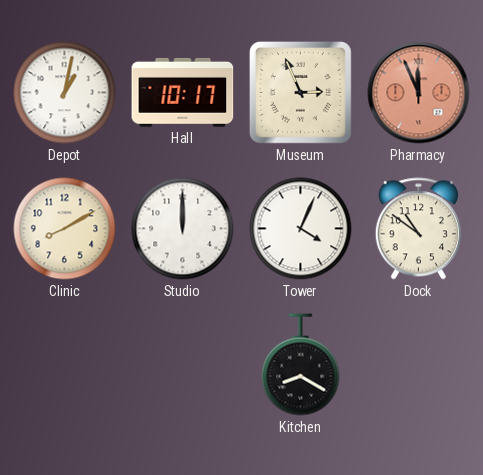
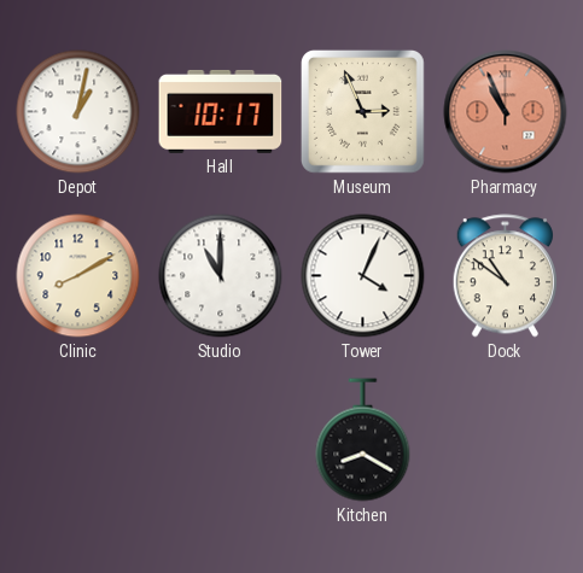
Pharmacy: 11:56 -> 10:56
Studio: 12:00 -> 11:00
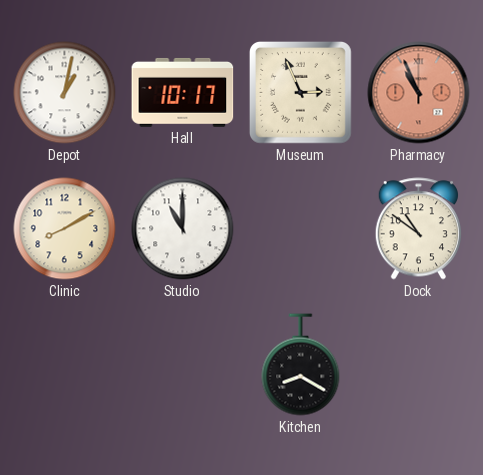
Tower: 4:04 -> none
